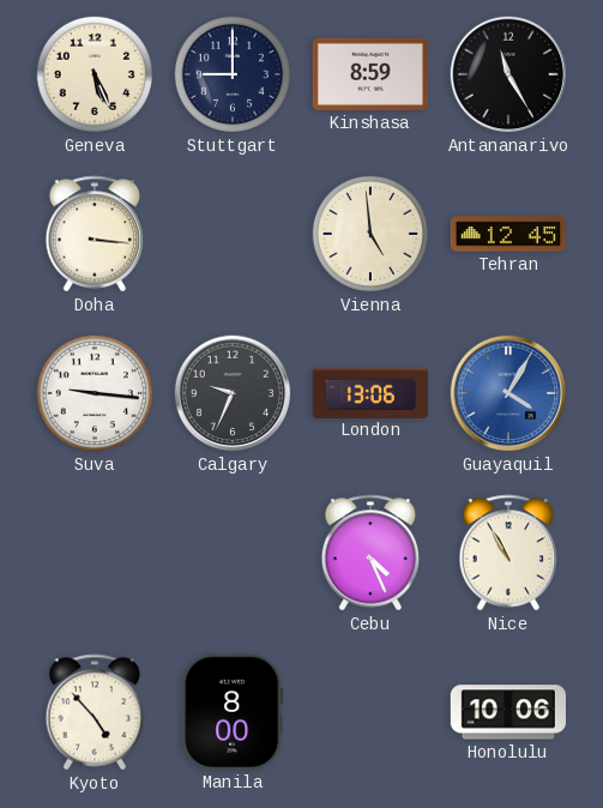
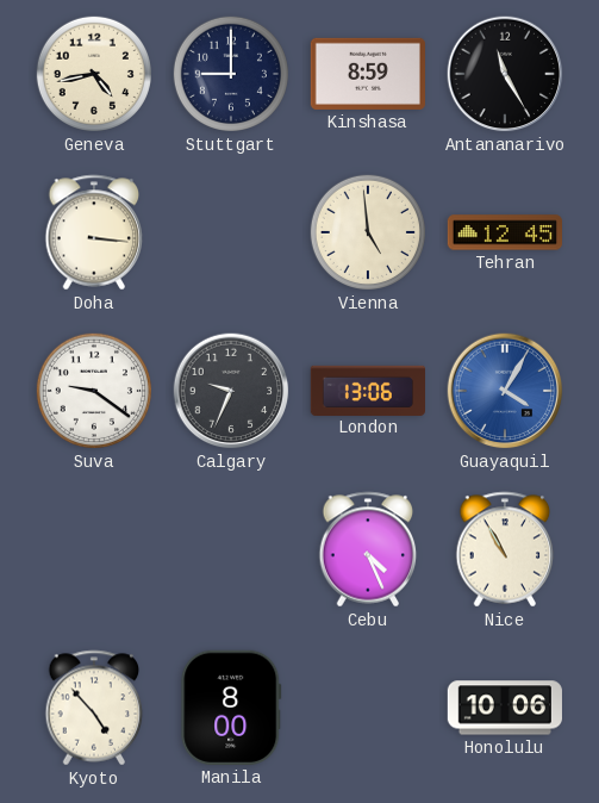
Geneva: 5:26 -> 4:43
Suva: 9:16 -> 9:21
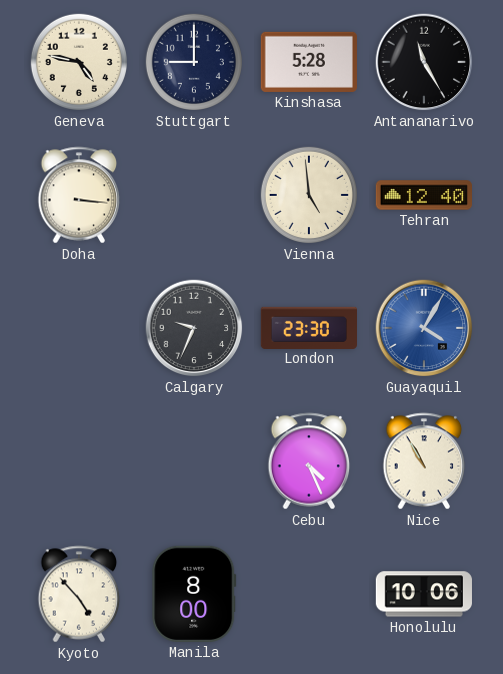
Geneva: 4:43 -> 4:47
Kinshasa: 8:59 -> 5:28
Tehran: 12:45 -> 12:40
Suva: 9:21 -> none
London: 13:06 -> 23:30
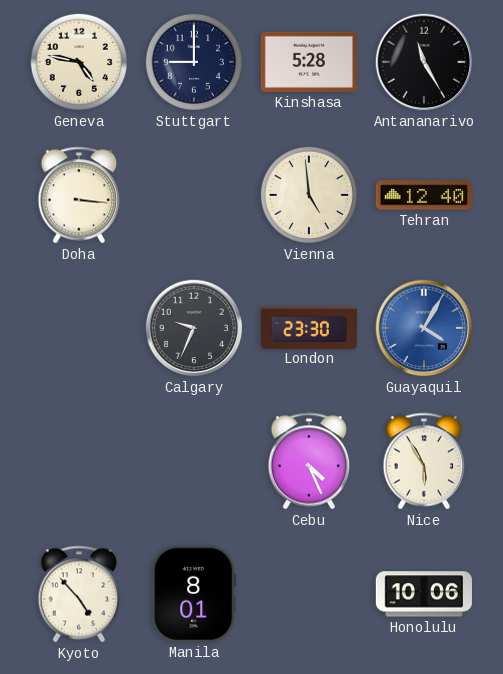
Nice: 10:55 -> 5:55
Manila: 8:00 -> 8:01
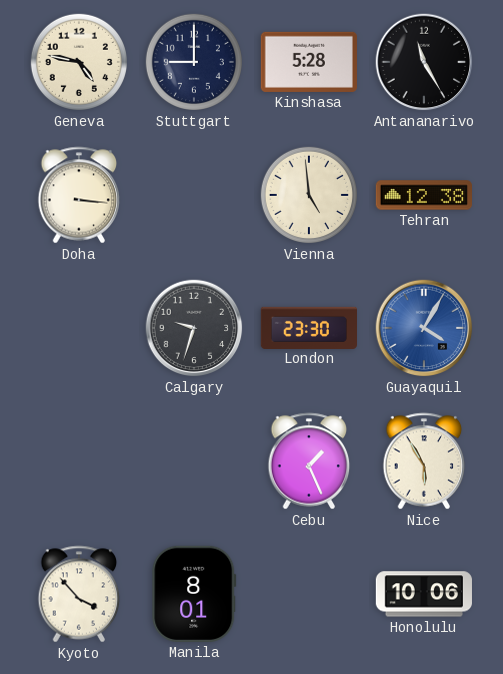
Tehran: 12:40 -> 12:38
Calgary: 9:34 -> 9:33
Cebu: 4:26 -> 1:26
Kyoto: 4:53 -> 3:53
